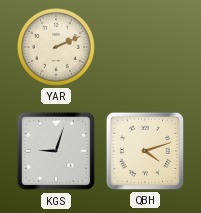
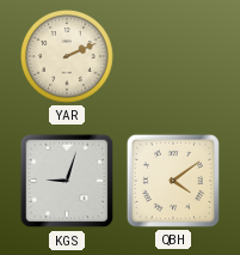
QBH: 4:12 -> 4:09
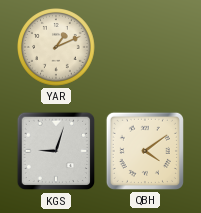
YAR: 2:11 -> 1:11
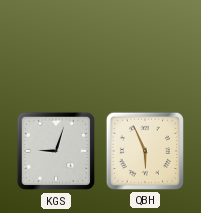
YAR: 1:11 -> none
QBH: 4:09 -> 5:56
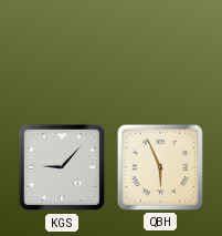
KGS: 9:03 -> 9:07
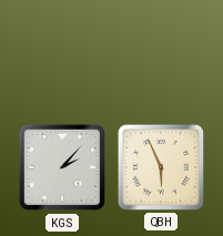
KGS: 9:07 -> 2:07
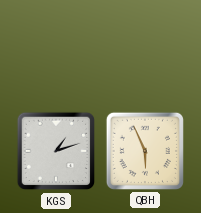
KGS: 2:07 -> 1:12
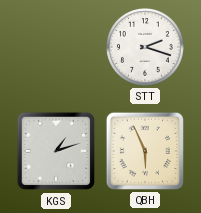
STT: none -> 2:18
